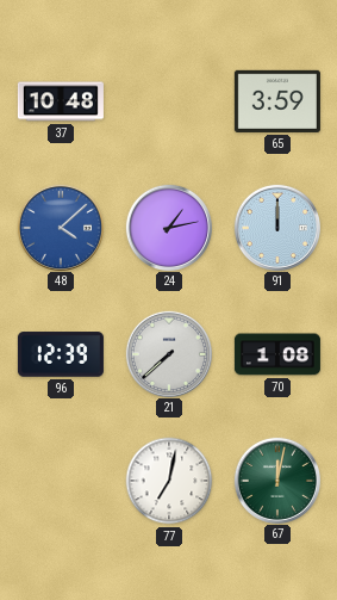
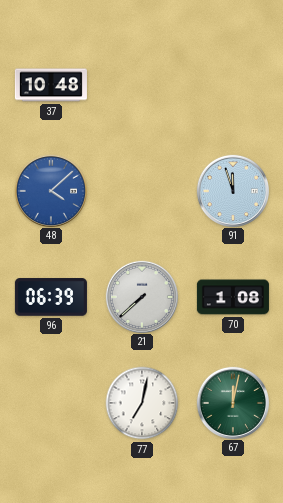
65: 3:59 -> none
24: 1:13 -> none
91: 12:00 -> 11:57
96: 12:39 -> 06:39
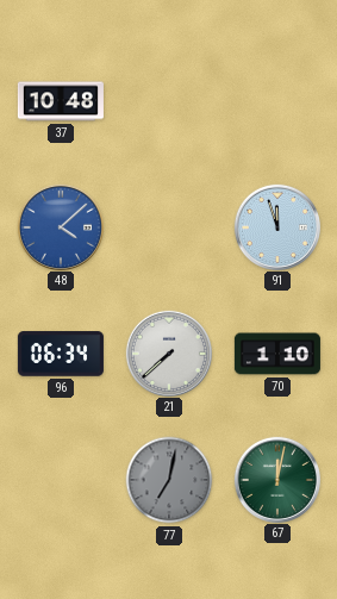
96: 06:39 -> 06:34
70: 1:08 -> 1:10
77 dial: white -> grey
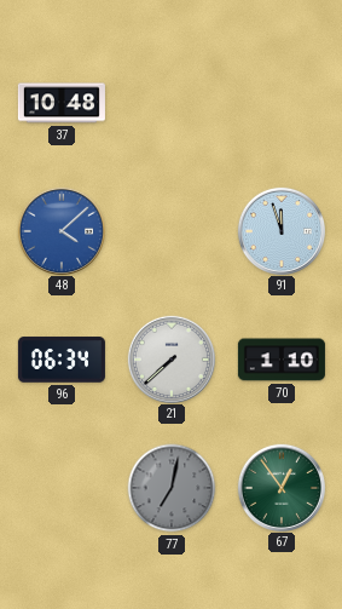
67: 12:02 -> 12:54
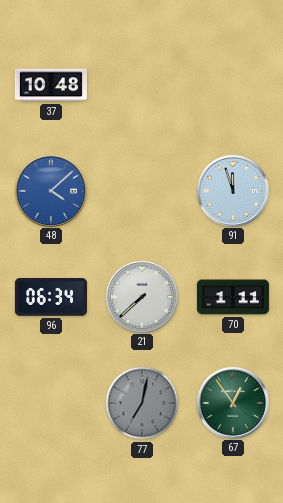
70: 1:10 -> 1:11
